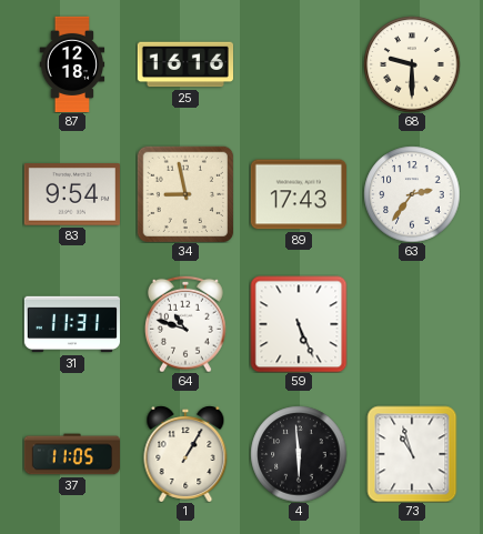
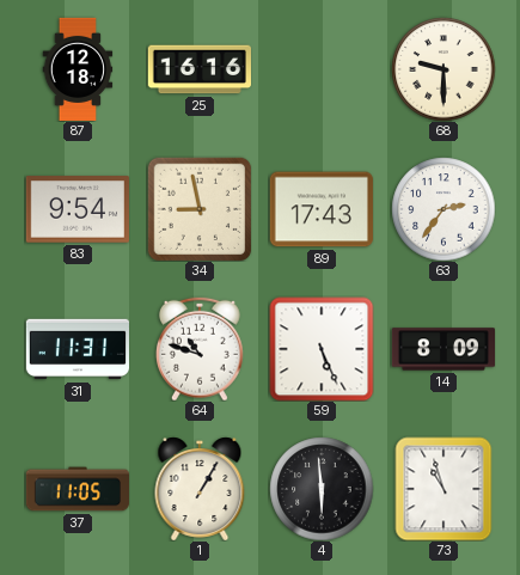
14: none -> 8:09
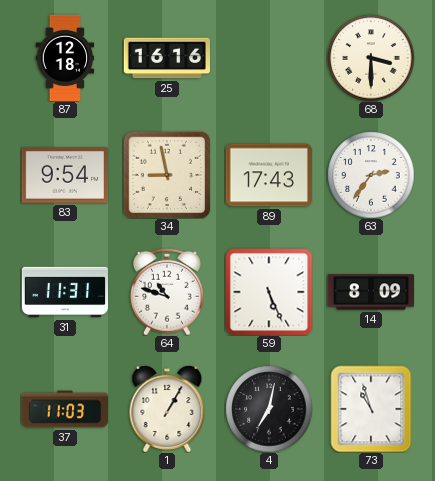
68: 9:30 -> 3:30
37: 11:05 -> 11:03
4: 5:59 -> 7:02
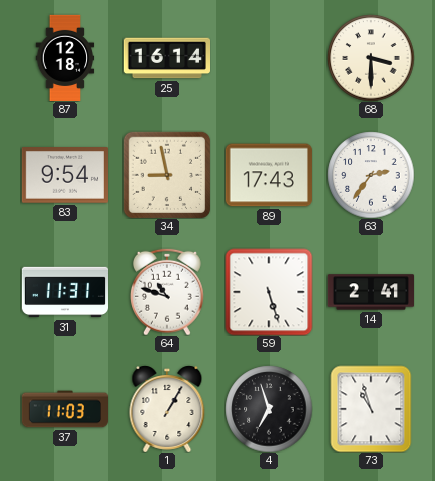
25: 16:16 -> 16:14
59: 5:26 -> 5:27
14: 8:09 -> 2:41
4: 7:02 -> 6:57
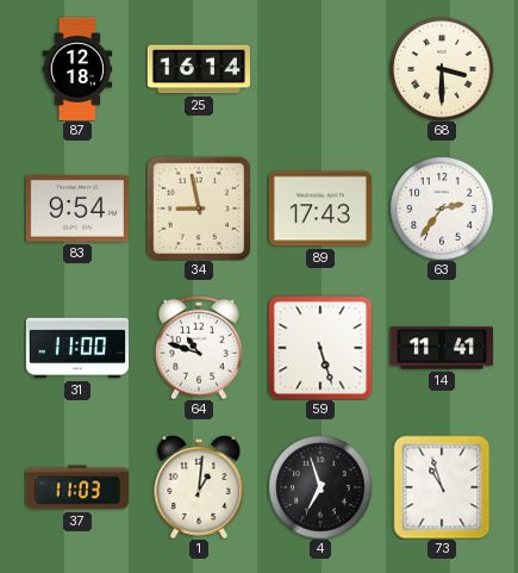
31: 11:31 -> 11:00
14: 2:41 -> 11:41
1: 1:05 -> 1:01
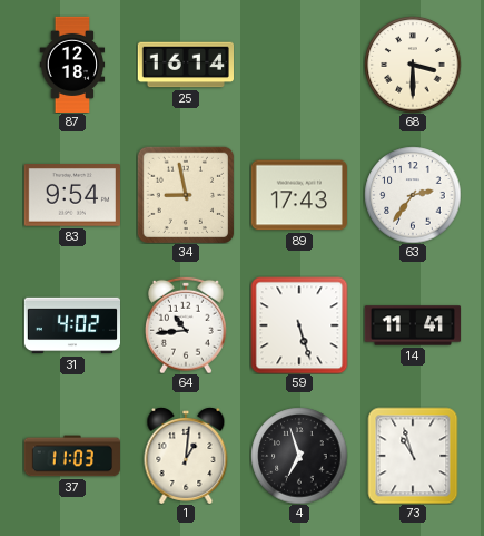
31: 11:00 -> 4:02
64: 10:48 -> 10:44
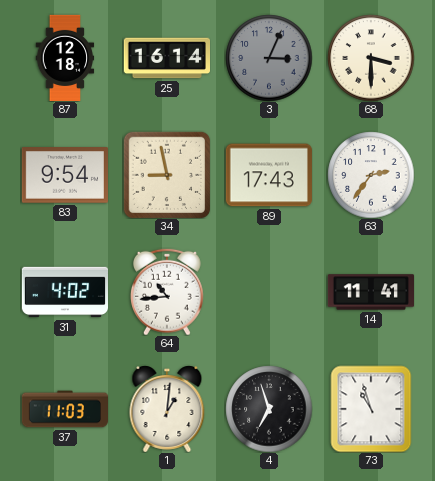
3: none -> 3:04
59: 5:27 -> none
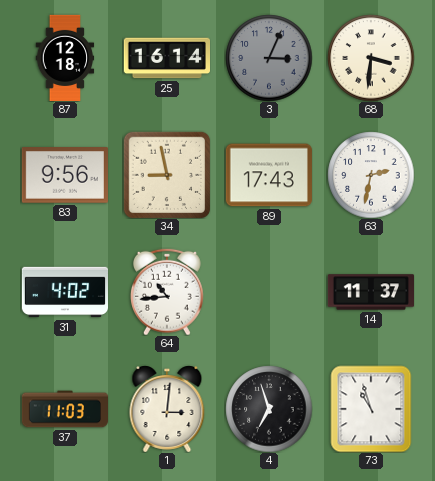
68: 3:30 -> 3:31
83: 9:54 -> 9:56
63: 2:36 -> 2:32
14: 11:41 -> 11:37
1: 1:01 -> 3:01
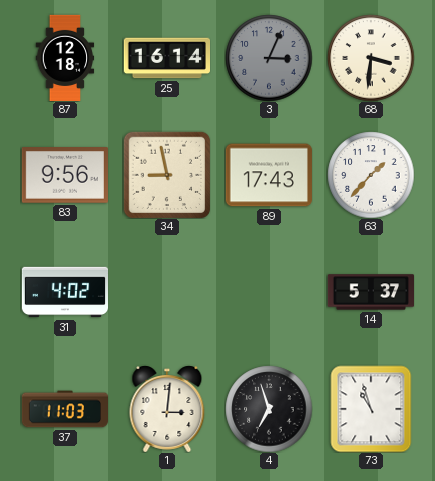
63: 2:32 -> 1:37
64: 10:44 -> none
14: 11:37 -> 5:37
